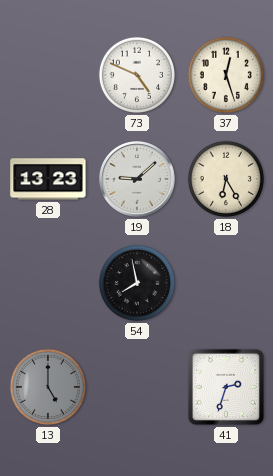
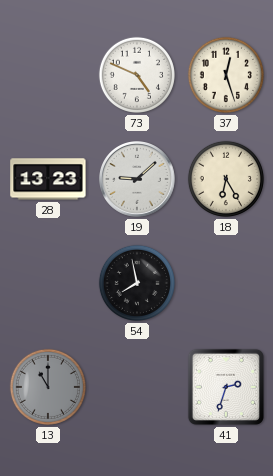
13: 5:00 -> 11:00
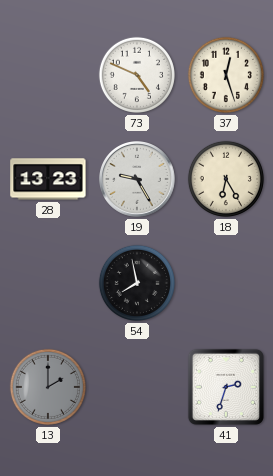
19: 9:08 -> 9:25
13: 11:00 -> 2:00
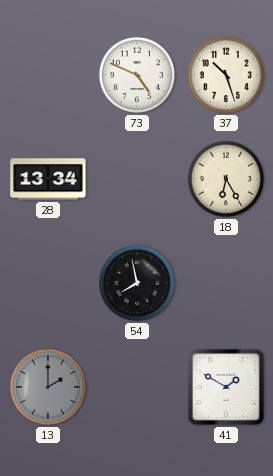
37: 12:27 -> 10:27
28: 13:23 -> 13:34
19: 9:25 -> none
41: 2:33 -> 1:50
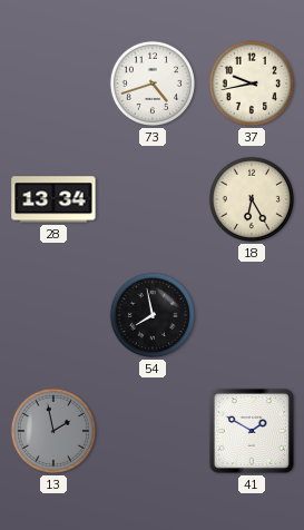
73: 4:49 -> 4:42
37: 10:27 -> 9:43
13: 2:00 -> 1:58
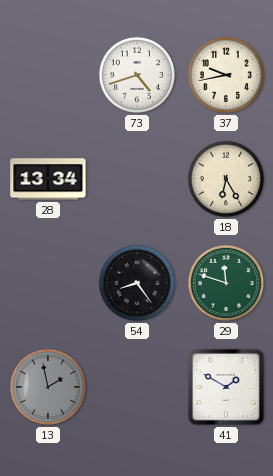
54: 7:58 -> 8:24
29: none -> 11:48
